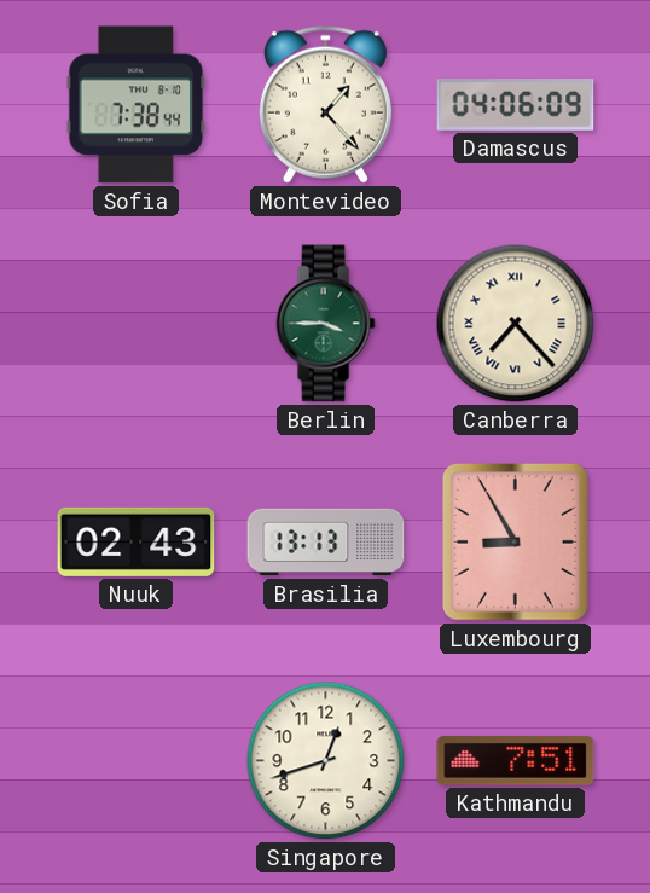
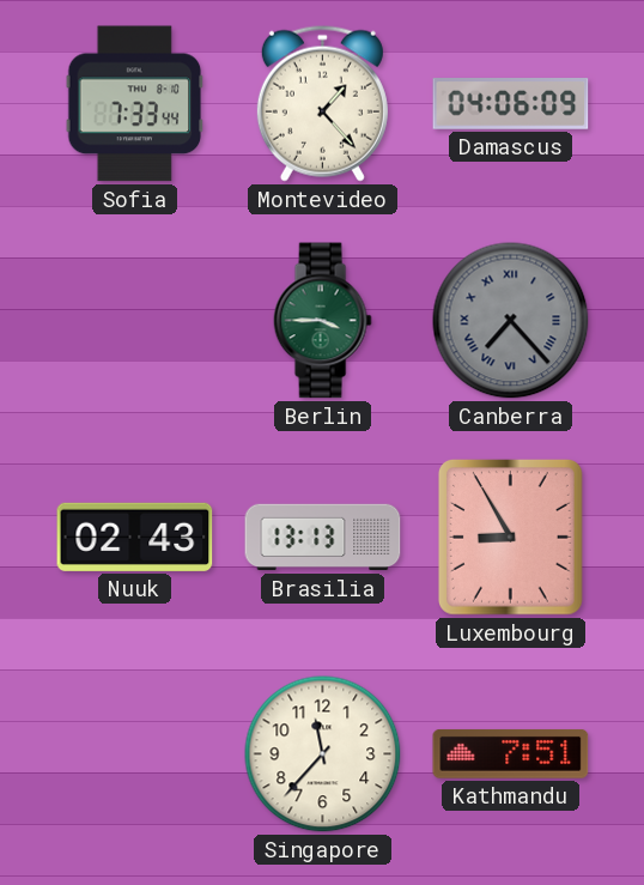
Sofia: 7:38 -> 7:33
Canberra dial: cream -> grey
Singapore: 12:42 -> 11:37
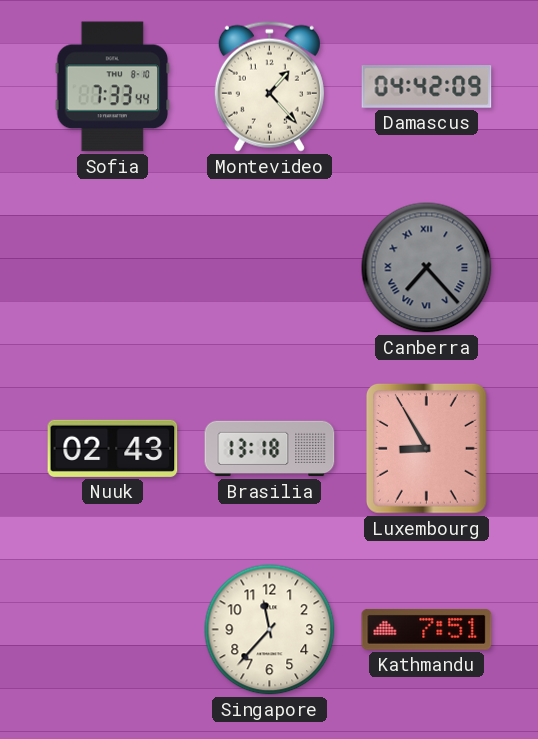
Damascus: 04:06 -> 04:42
Berlin: 3:45 -> none
Brasilia: 13:13 -> 13:18
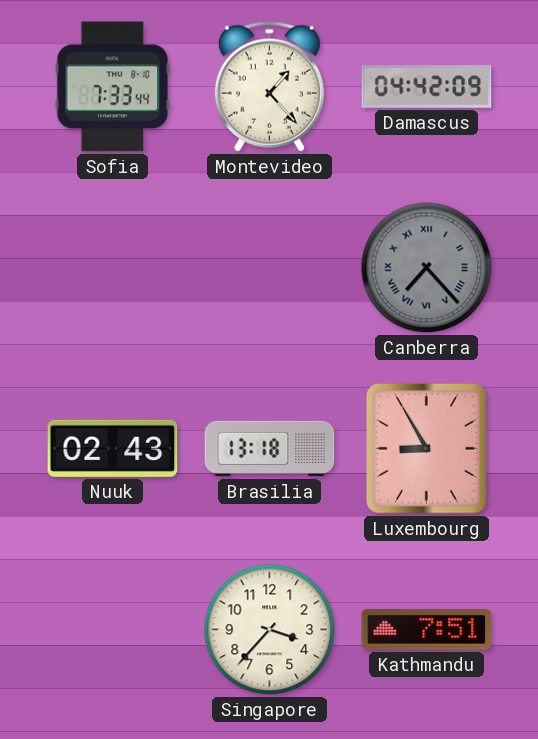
Singapore: 11:37 -> 3:37
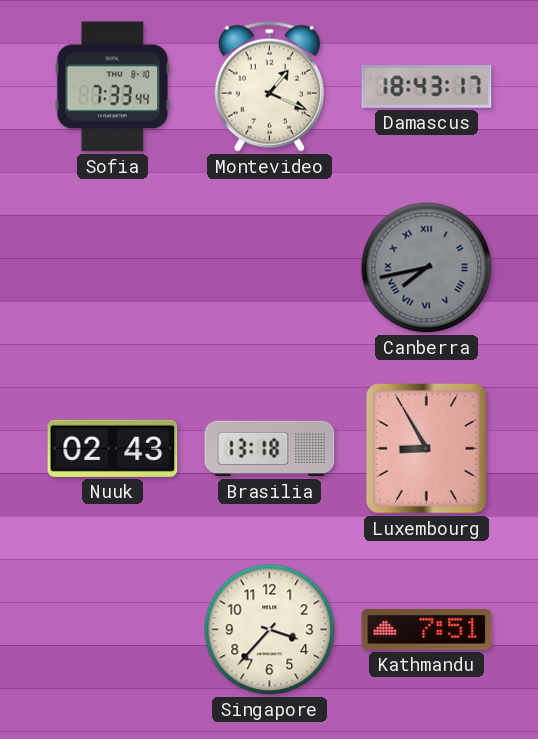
Montevideo: 1:23 -> 1:19
Damascus: 04:42 -> 18:43
Canberra: 7:23 -> 7:43
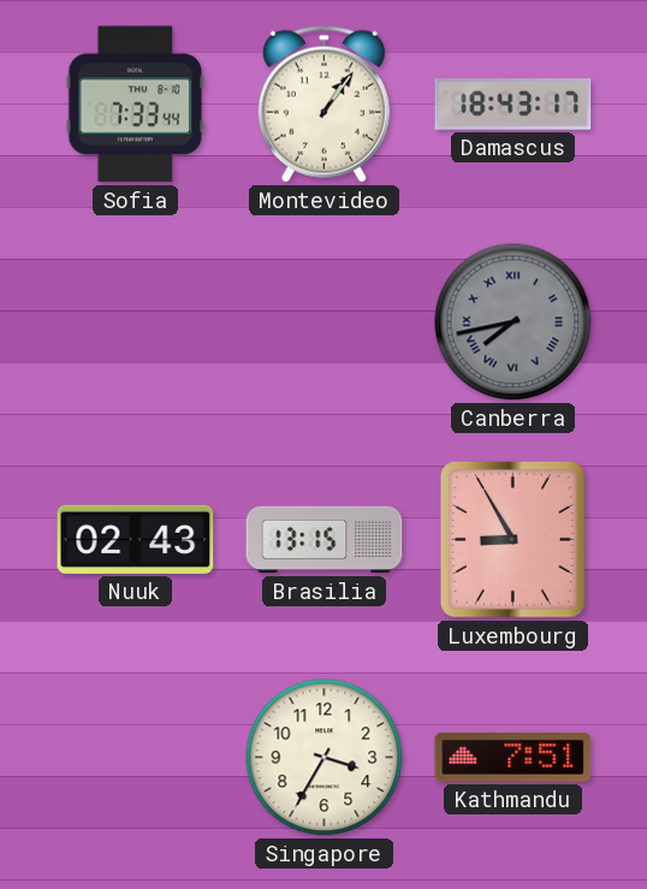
Montevideo: 1:19 -> 1:06
Brasilia: 13:18 -> 13:15
Singapore: 3:37 -> 3:35
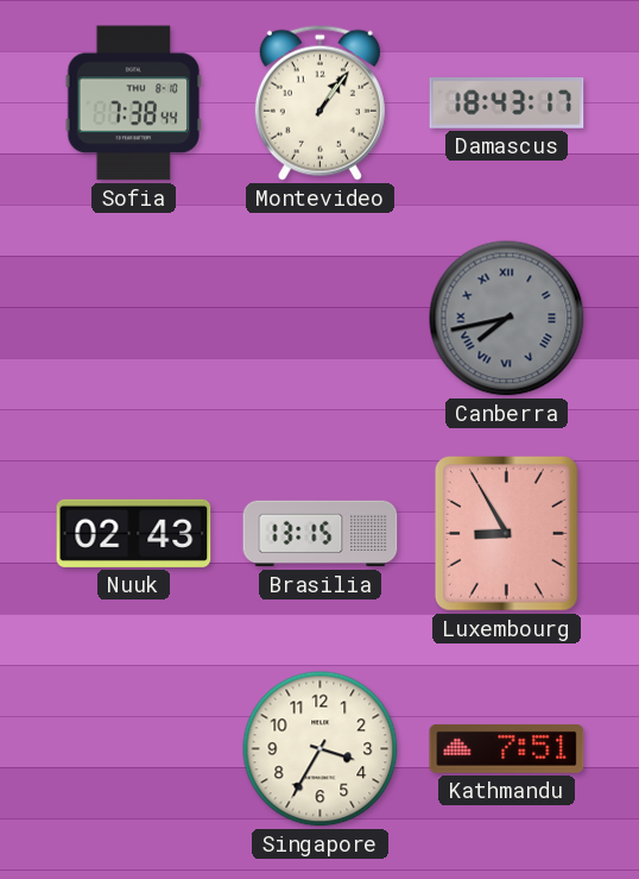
Sofia: 7:33 -> 7:38
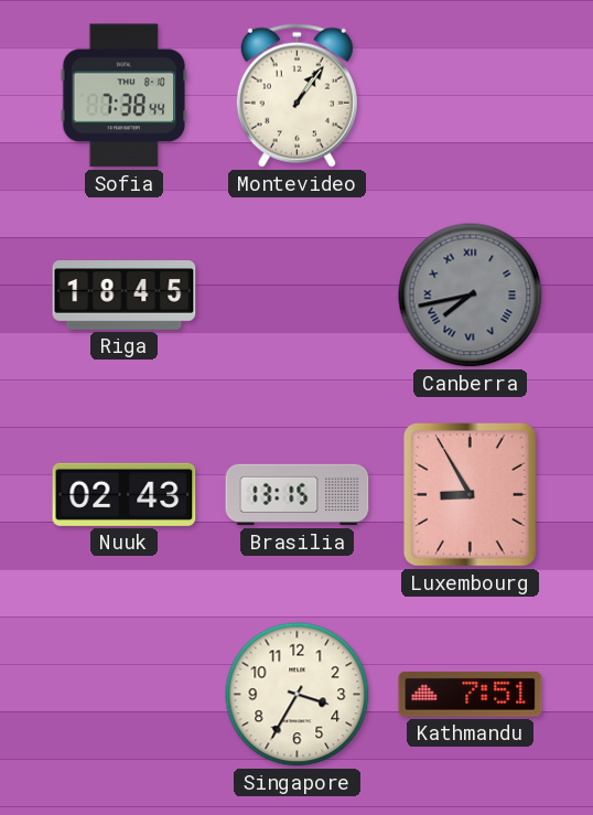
Damascus: 18:43 -> none
Riga: none -> 18:45
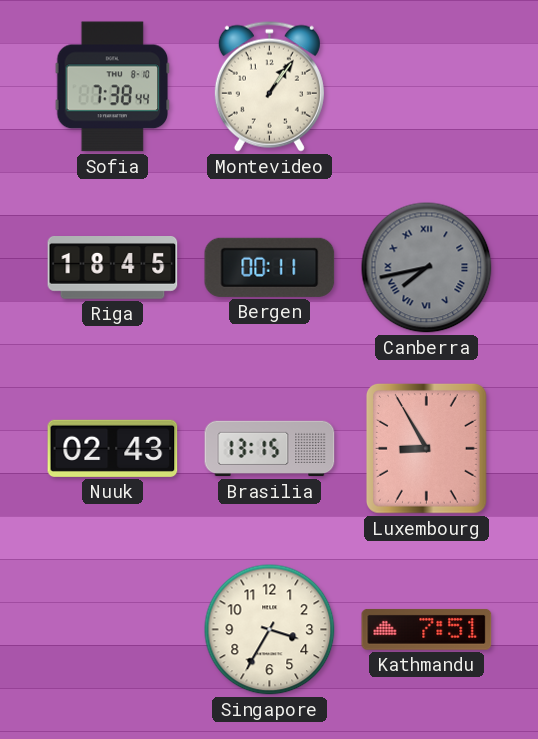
Bergen: none -> 00:11
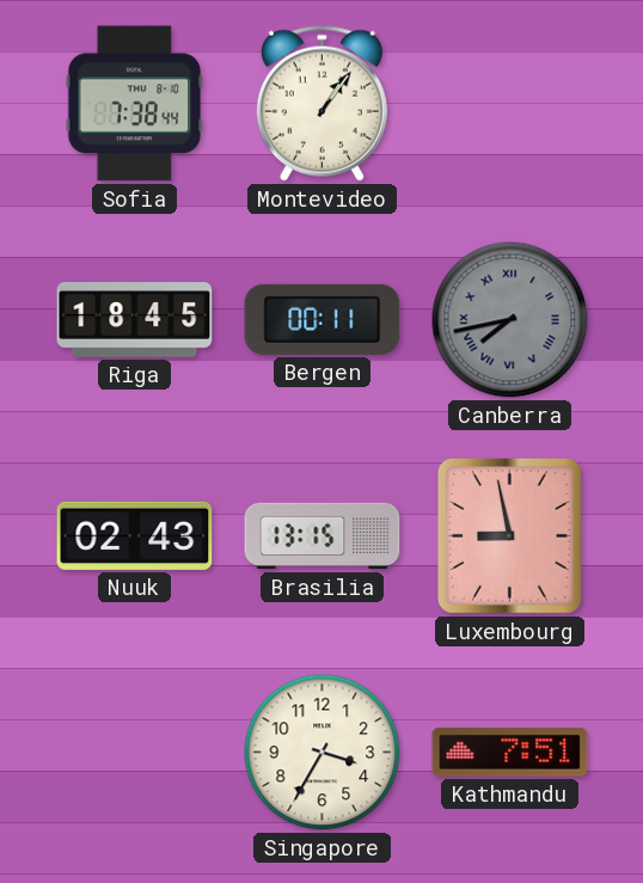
Luxembourg: 8:55 -> 8:58
